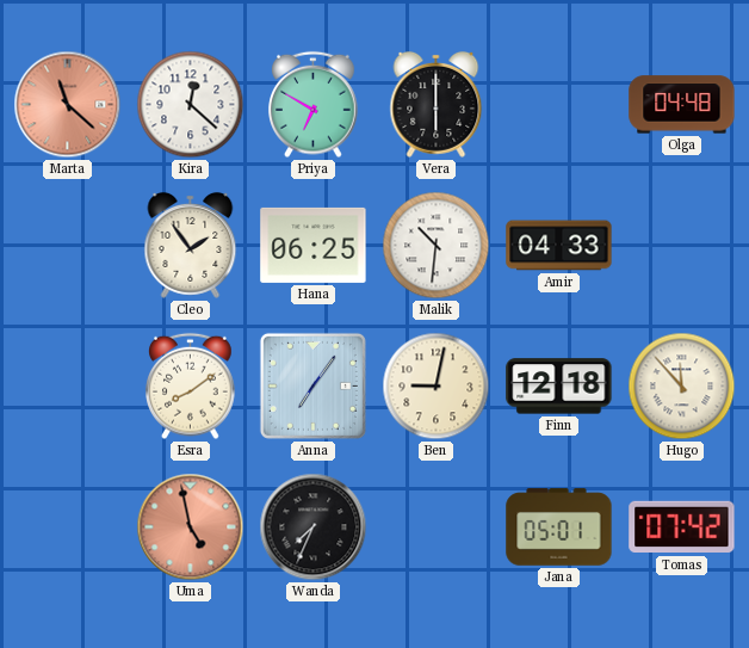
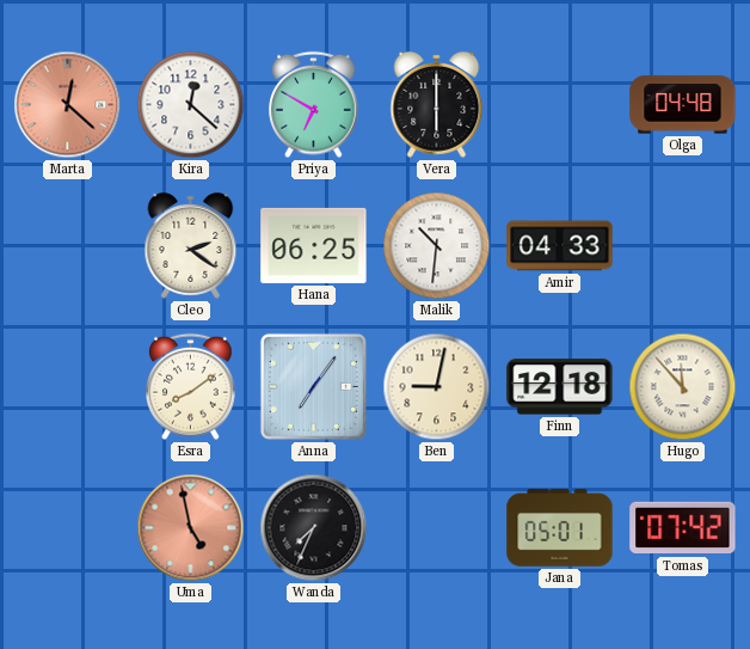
Marta: 11:22 -> 12:22
Cleo: 1:54 -> 2:21
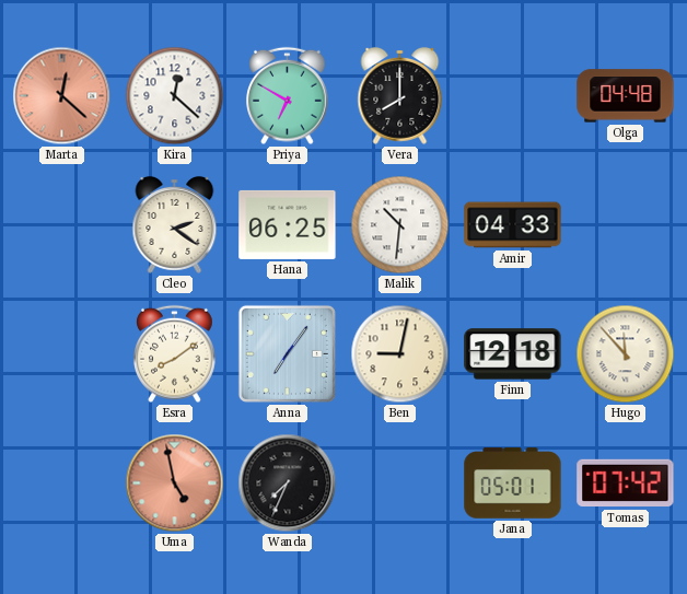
Vera: 6:00 -> 8:00
